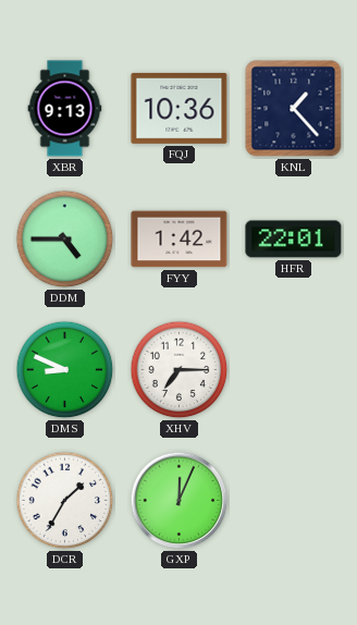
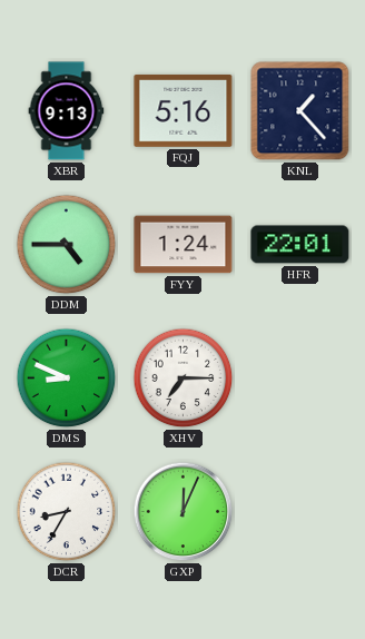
FQJ: 10:36 -> 5:16
FYY: 1:42 -> 1:24
DCR: 1:35 -> 8:35
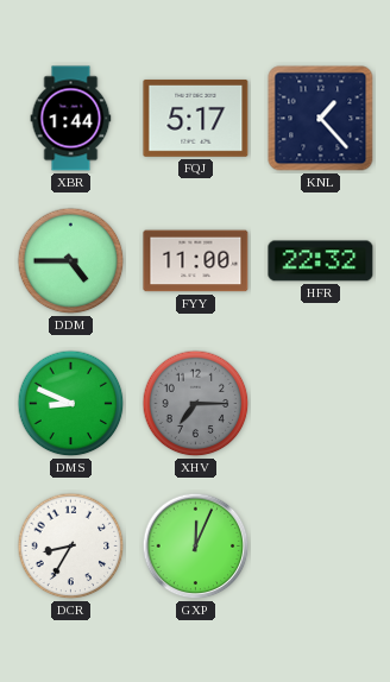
XBR: 9:13 -> 1:44
FQJ: 5:16 -> 5:17
FYY: 1:24 -> 11:00
HFR: 22:01 -> 22:32
XHV dial: white -> grey
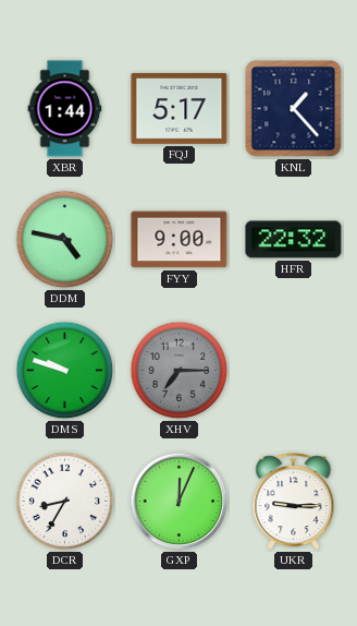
DDM: 4:45 -> 4:47
FYY: 11:00 -> 9:00
DMS: 8:49 -> 9:48
UKR: none -> 9:15
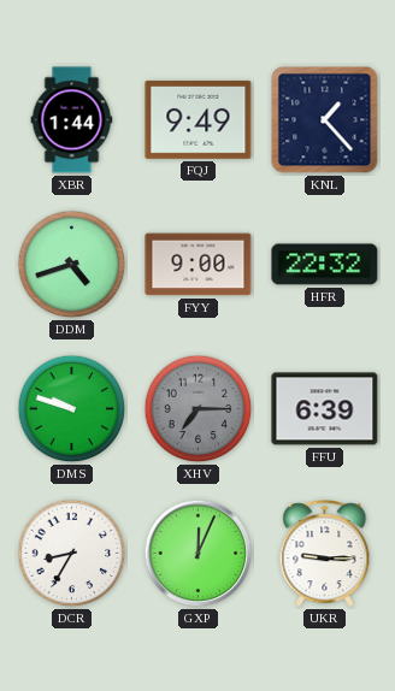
FQJ: 5:17 -> 9:49
DDM: 4:47 -> 4:42
FFU: none -> 6:39
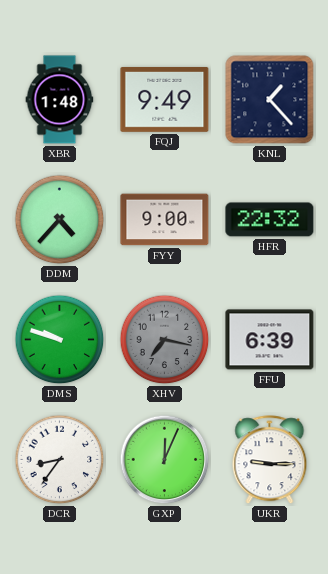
XBR: 1:44 -> 1:48
DDM: 4:42 -> 4:37
XHV: 7:15 -> 7:17
DCR: 8:35 -> 8:36
